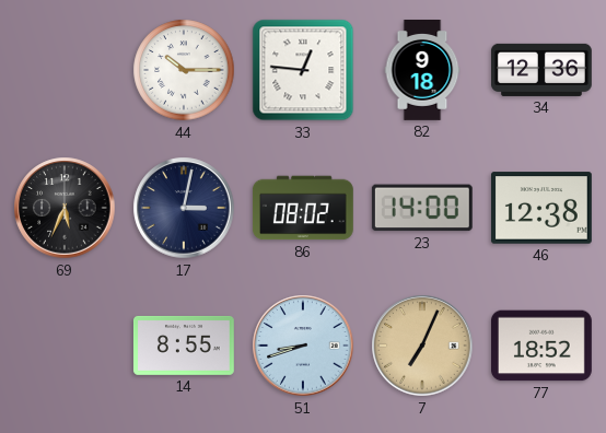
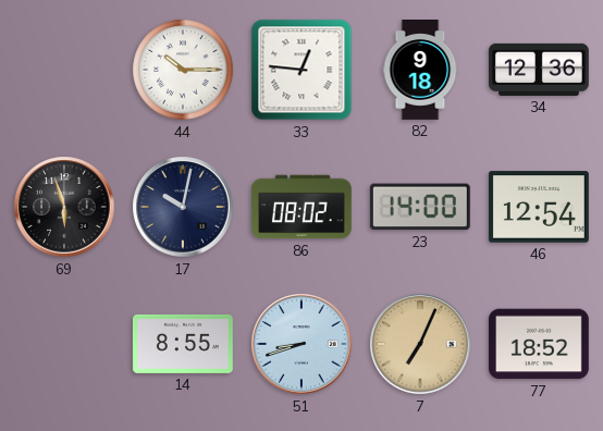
69: 5:34 -> 5:57
17: 3:02 -> 10:02
46: 12:38 -> 12:54
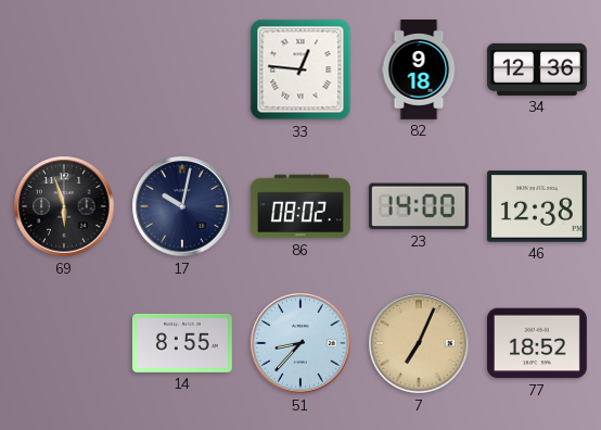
44: 10:15 -> none
46: 12:54 -> 12:38
51: 8:42 -> 8:37
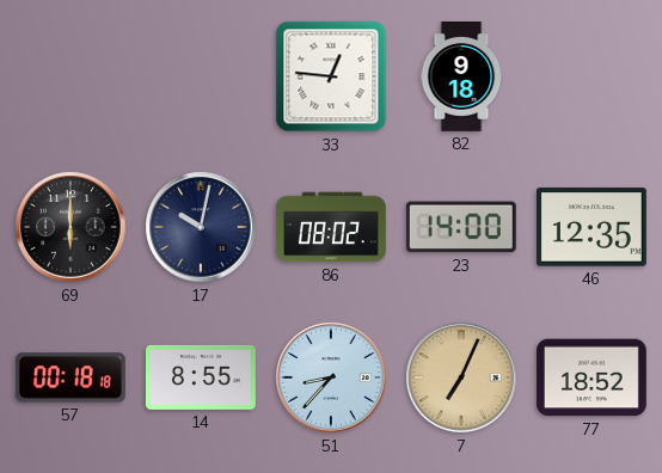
34: 12:36 -> none
69: 5:57 -> 6:00
46: 12:38 -> 12:35
57: none -> 00:18
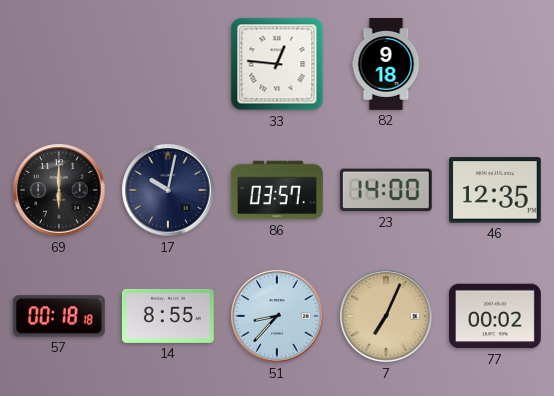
86: 08:02 -> 03:57
77: 18:52 -> 00:02
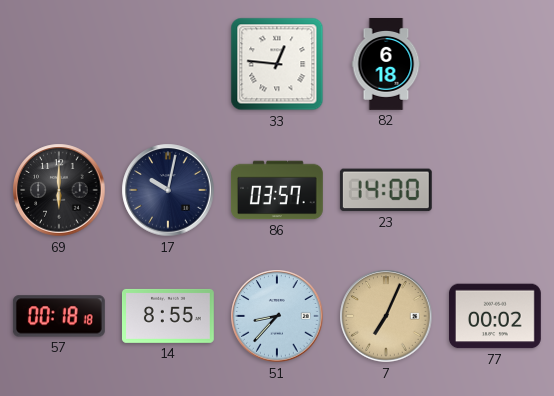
82: 9:18 -> 6:18
46: 12:35 -> none
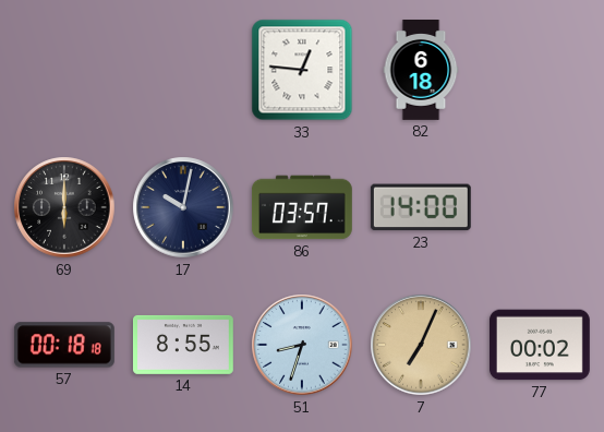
51: 8:37 -> 8:33
